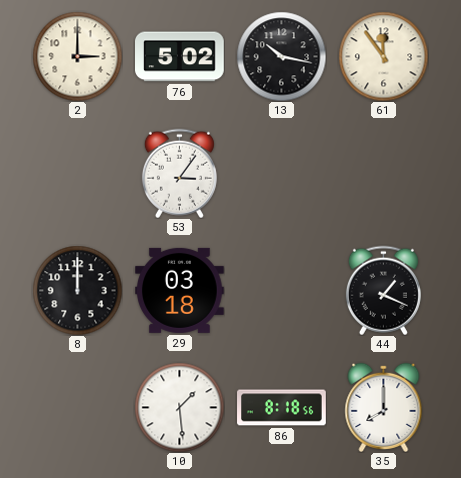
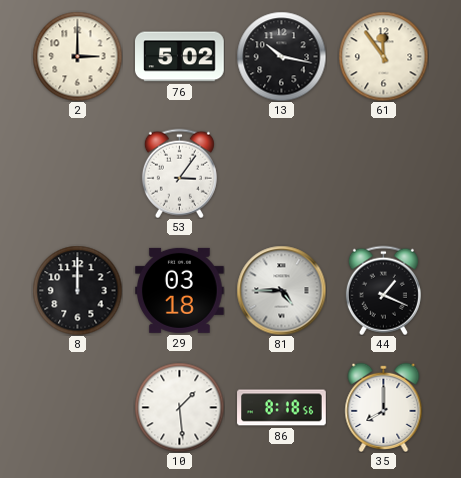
81: none -> 4:45
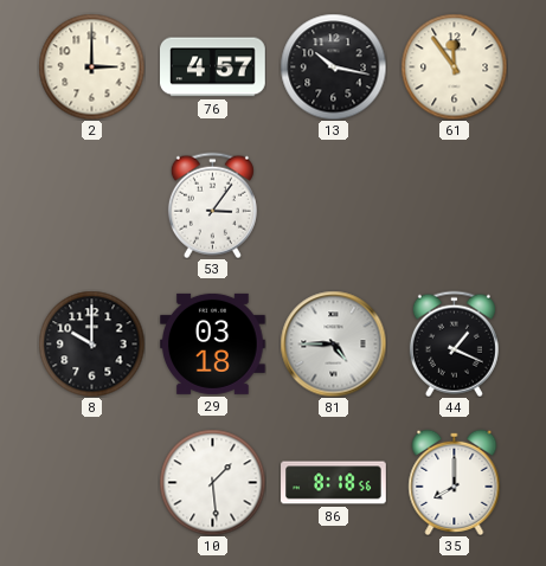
76: 5:02 -> 4:57
8: 12:00 -> 10:00
